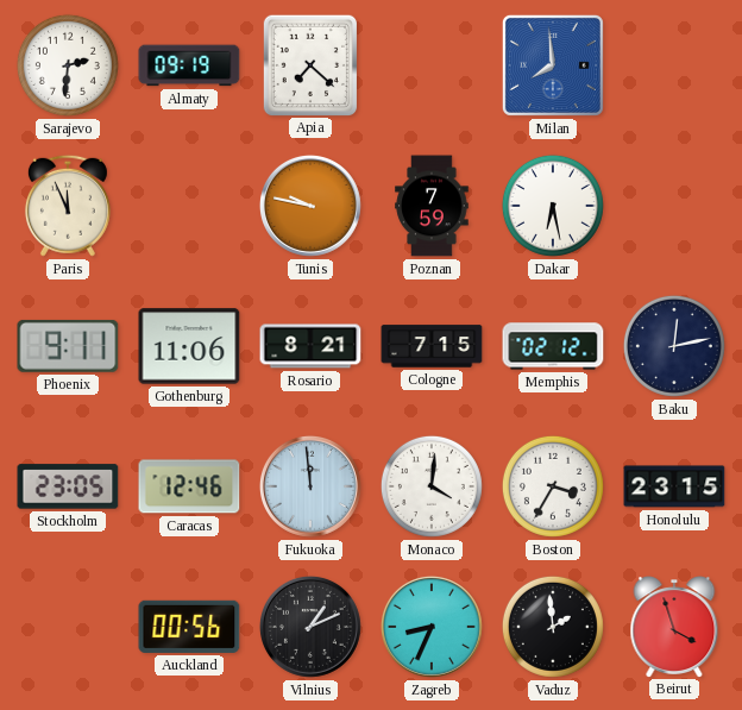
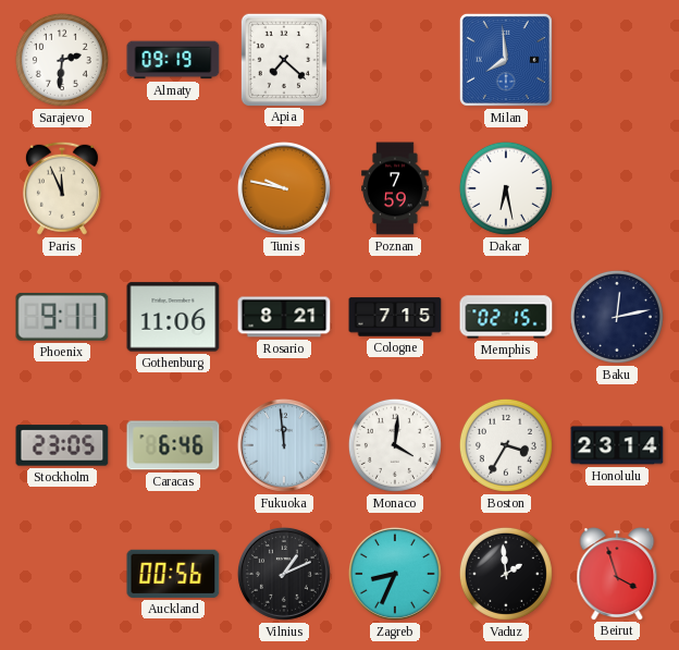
Memphis: 02:12 -> 02:15
Caracas: 12:46 -> 6:46
Honolulu: 23:15 -> 23:14
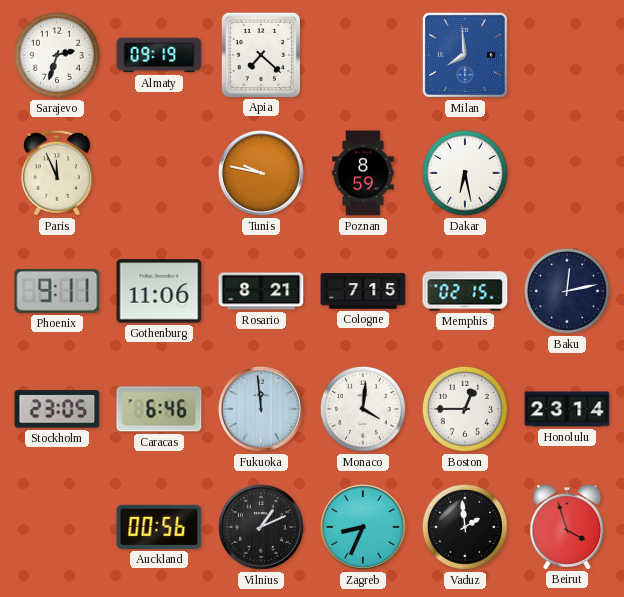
Sarajevo: 2:31 -> 2:33
Poznan: 7:59 -> 8:59
Boston: 3:35 -> 12:45
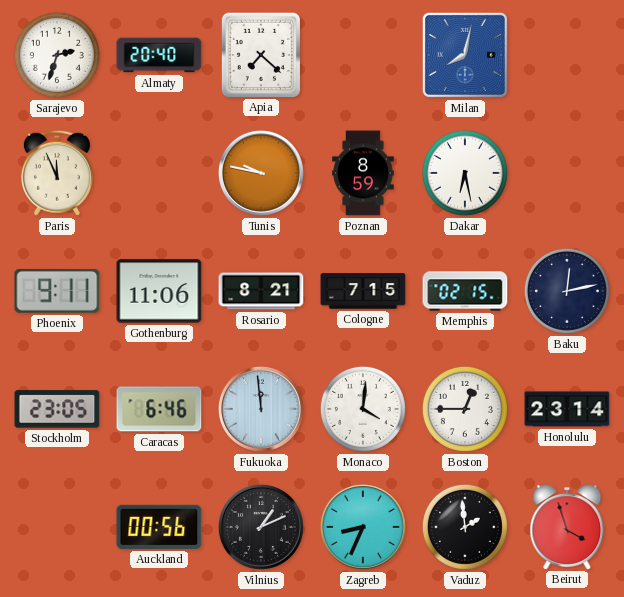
Almaty: 09:19 -> 20:40
Milan: 7:59 -> 8:02
